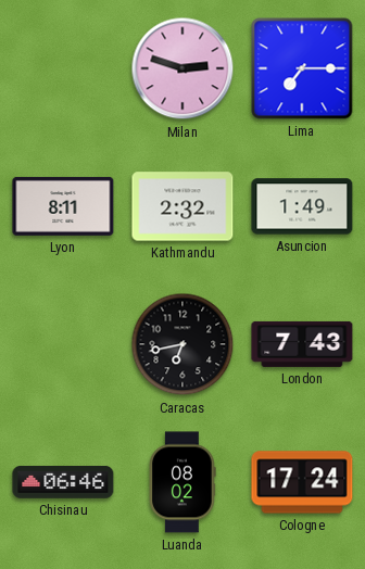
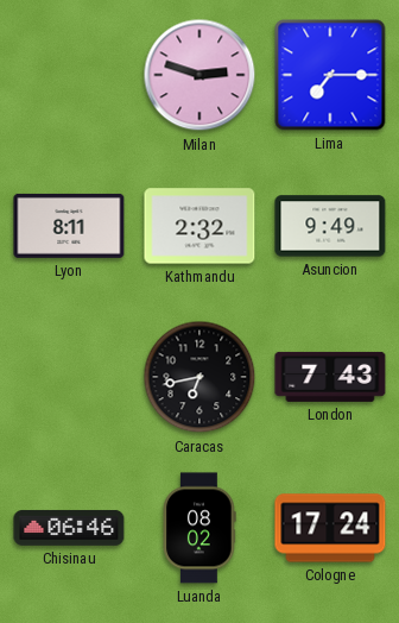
Asuncion: 1:49 -> 9:49
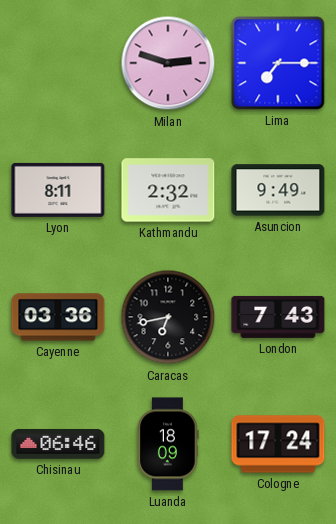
Cayenne: none -> 03:36
Luanda: 08:02 -> 18:09
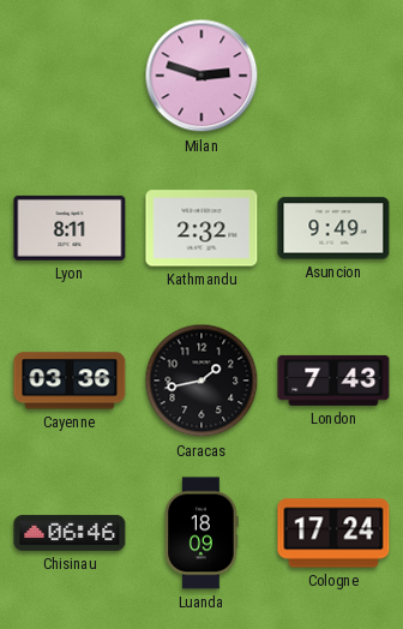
Lima: 7:15 -> none
Caracas: 6:43 -> 1:43
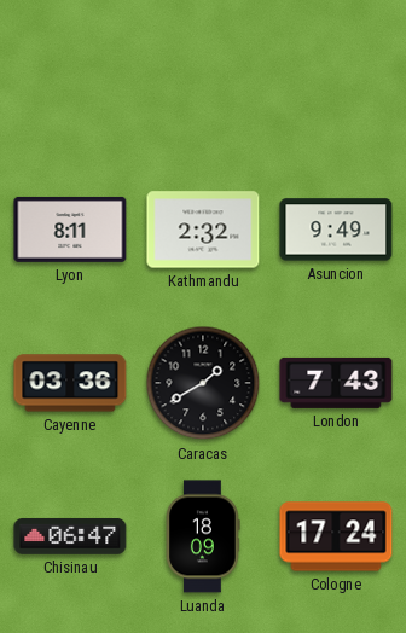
Milan: 2:48 -> none
Caracas: 1:43 -> 1:40
Chisinau: 06:46 -> 06:47
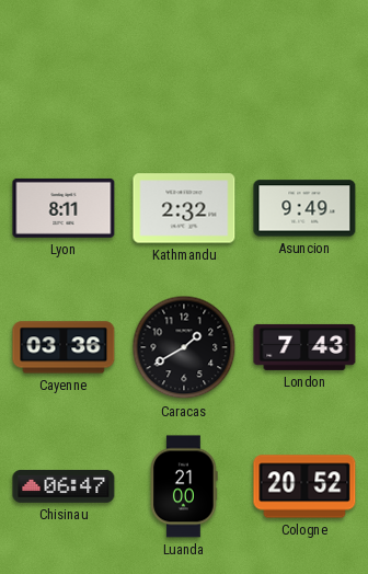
Luanda: 18:09 -> 21:00
Cologne: 17:24 -> 20:52
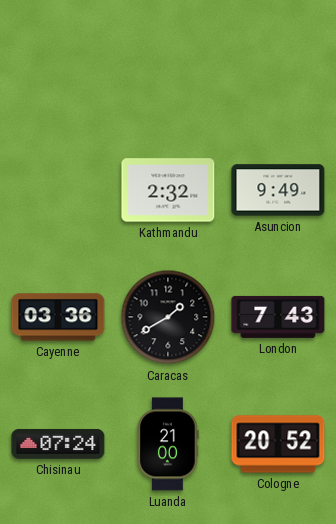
Lyon: 8:11 -> none
Chisinau: 06:47 -> 07:24
